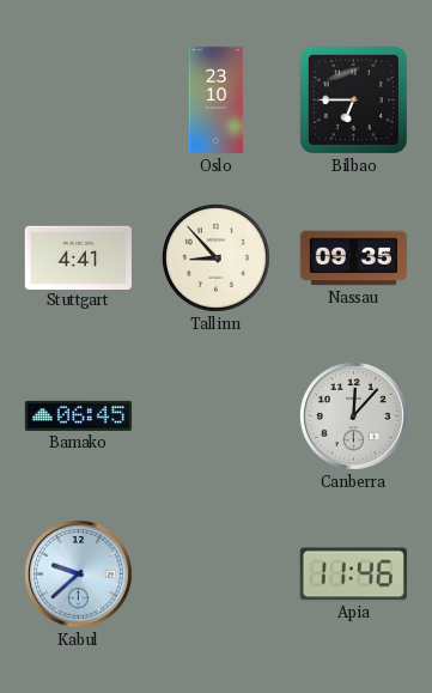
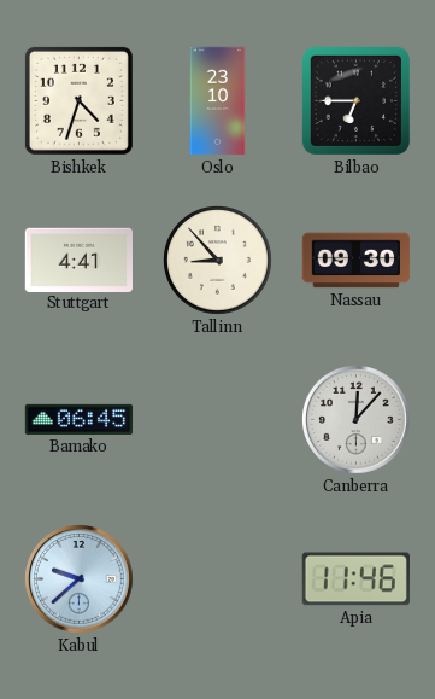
Bishkek: none -> 4:33
Nassau: 09:35 -> 09:30
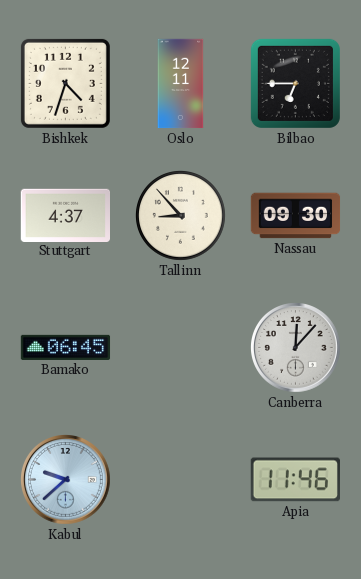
Oslo: 23:10 -> 12:11
Stuttgart: 4:41 -> 4:37
